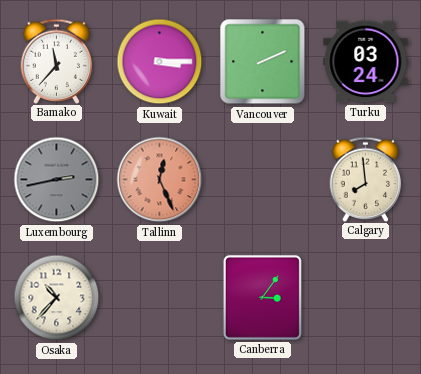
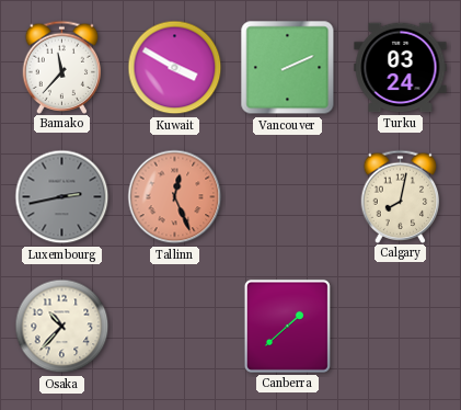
Kuwait: 3:15 -> 3:50
Calgary: 7:59 -> 8:02
Canberra: 3:06 -> 1:38
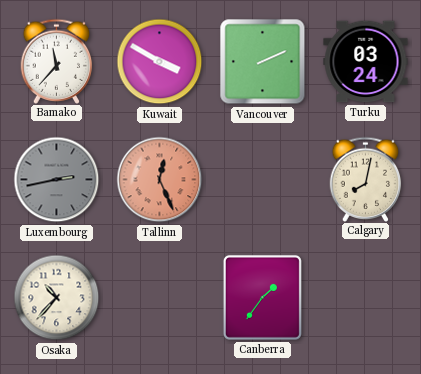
Canberra: 1:38 -> 1:36
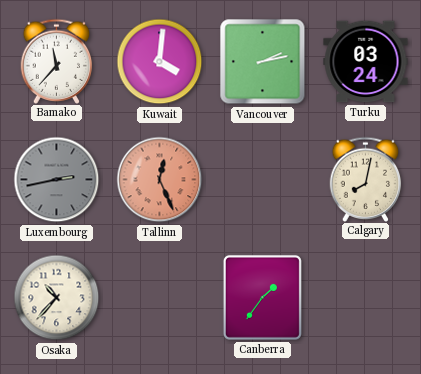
Kuwait: 3:50 -> 4:01
Vancouver: 2:11 -> 2:13
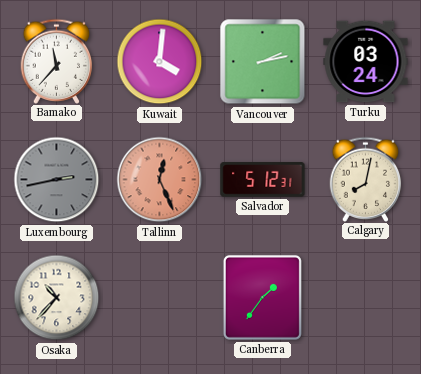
Salvador: none -> 5:12
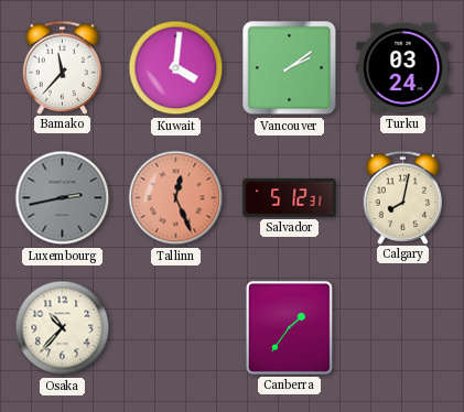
Vancouver: 2:13 -> 2:09
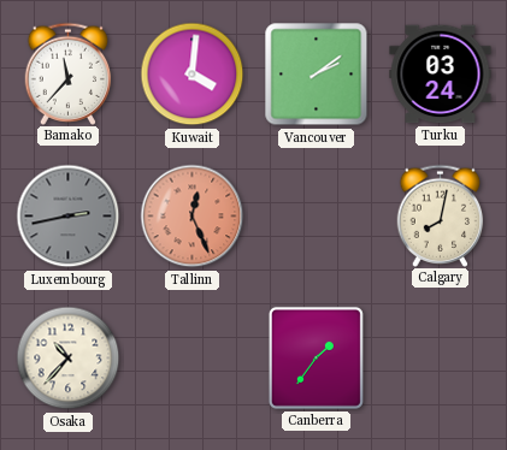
Salvador: 5:12 -> none
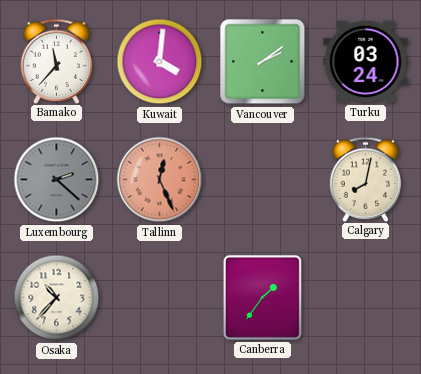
Luxembourg: 2:43 -> 2:22
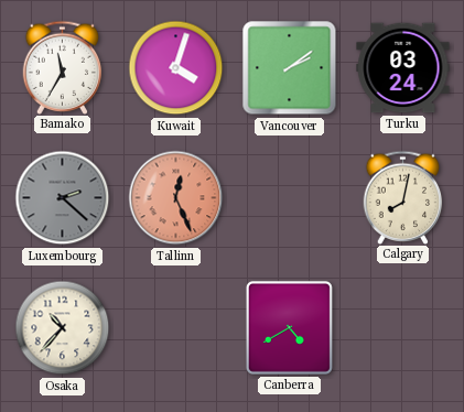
Bamako: 11:37 -> 11:35
Kuwait: 4:01 -> 4:03
Canberra: 1:36 -> 4:40
